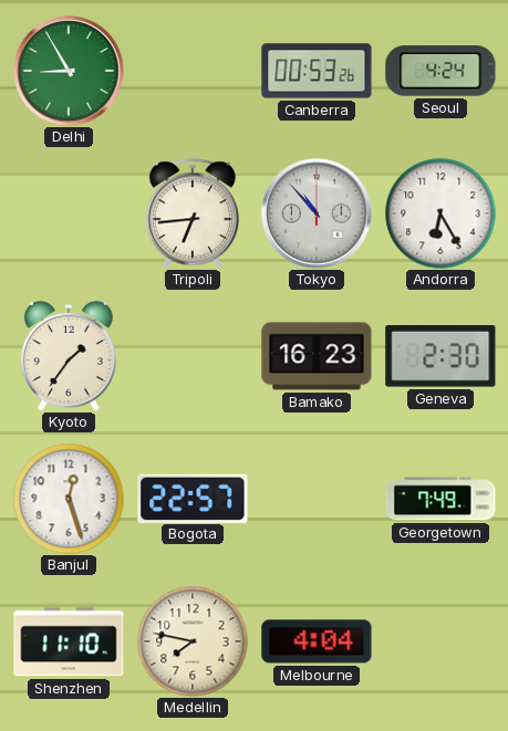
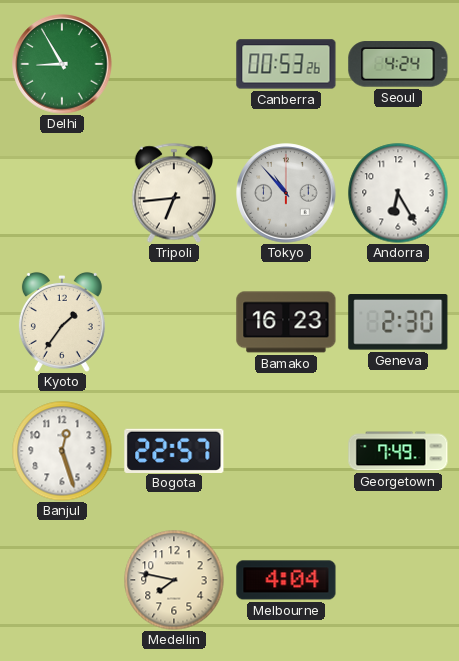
Shenzhen: 11:10 -> none
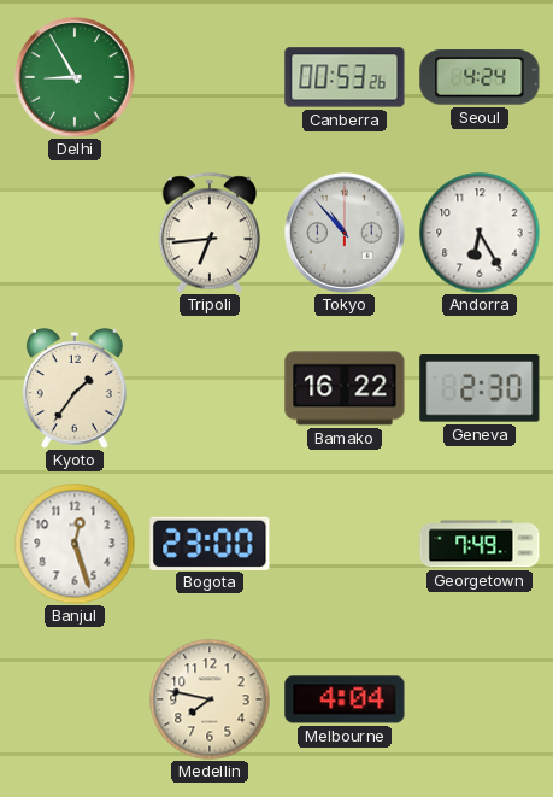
Bamako: 16:23 -> 16:22
Bogota: 22:57 -> 23:00
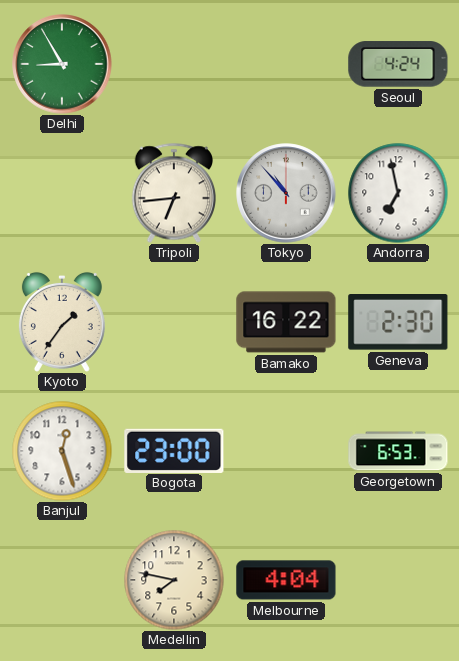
Canberra: 00:53 -> none
Andorra: 6:25 -> 6:58
Georgetown: 7:49 -> 6:53
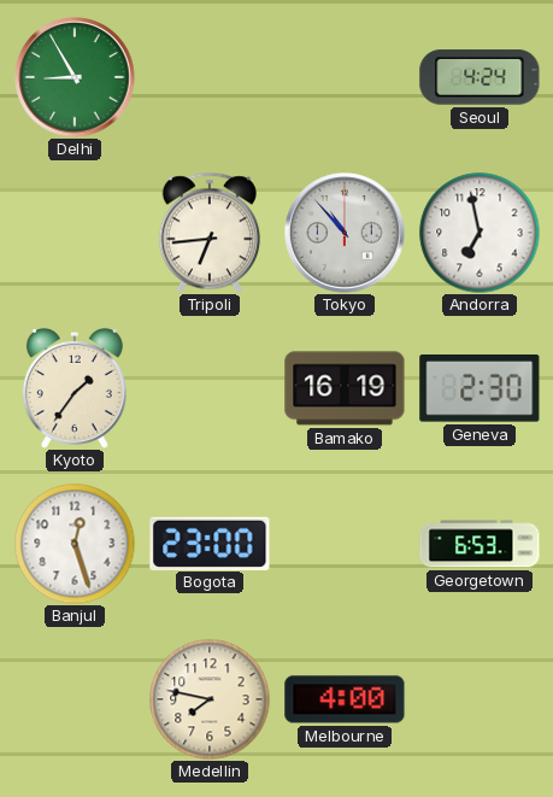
Bamako: 16:22 -> 16:19
Melbourne: 4:04 -> 4:00
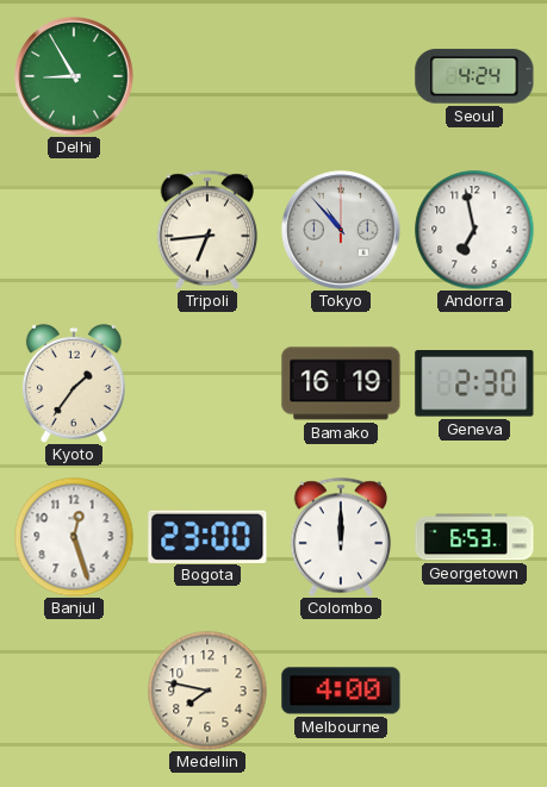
Colombo: none -> 12:00
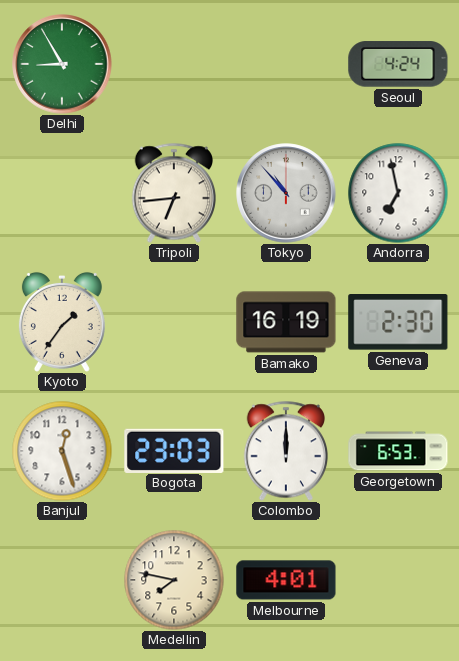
Bogota: 23:00 -> 23:03
Melbourne: 4:00 -> 4:01
